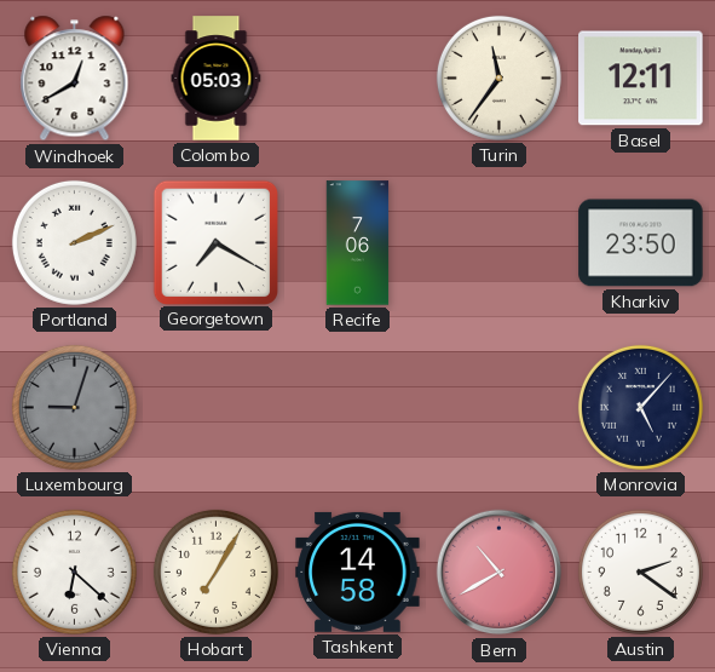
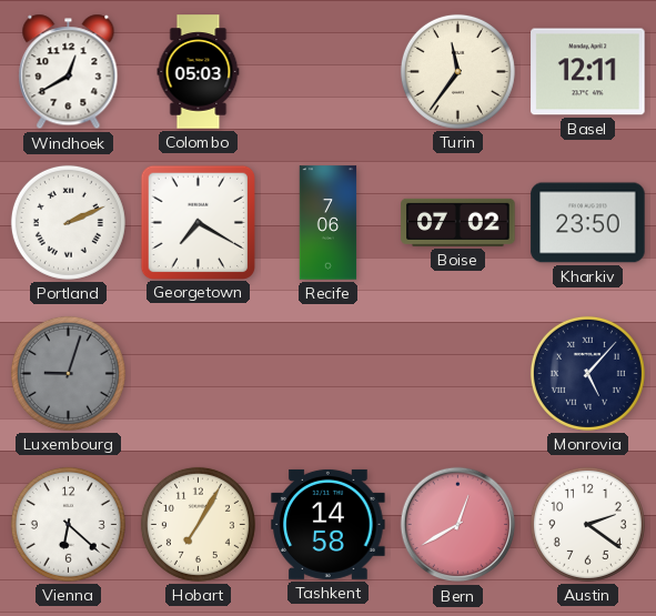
Boise: none -> 07:02
Bern: 10:40 -> 12:40
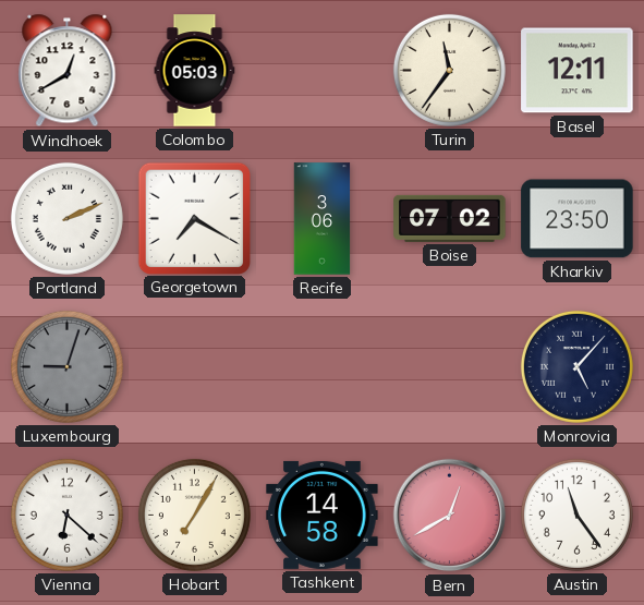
Recife: 7:06 -> 3:06
Austin: 2:21 -> 11:24
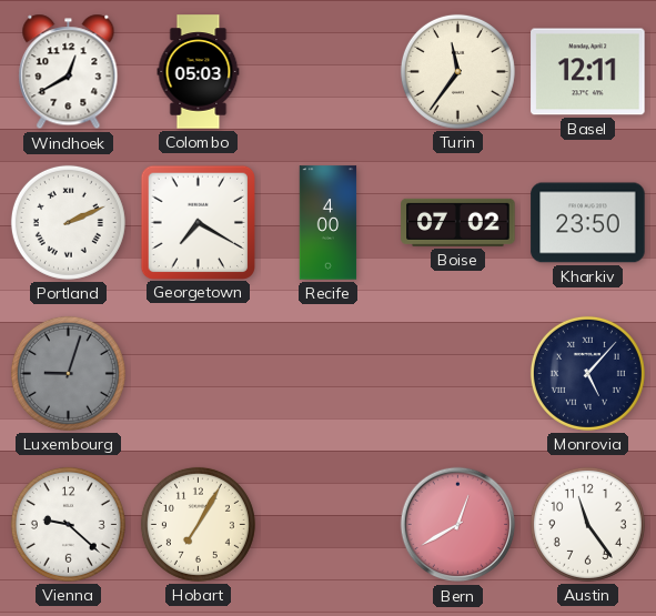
Recife: 3:06 -> 4:00
Vienna: 6:22 -> 9:22
Tashkent: 14:58 -> none
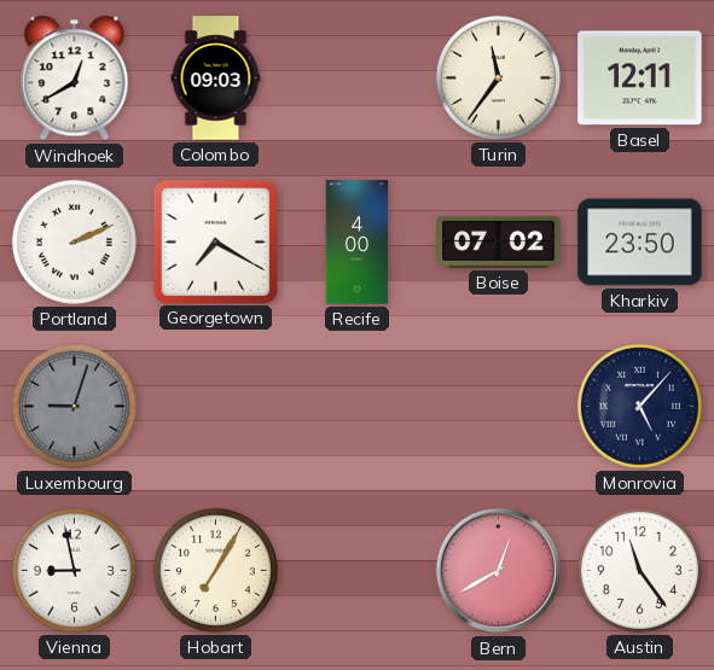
Colombo: 05:03 -> 09:03
Vienna: 9:22 -> 8:58
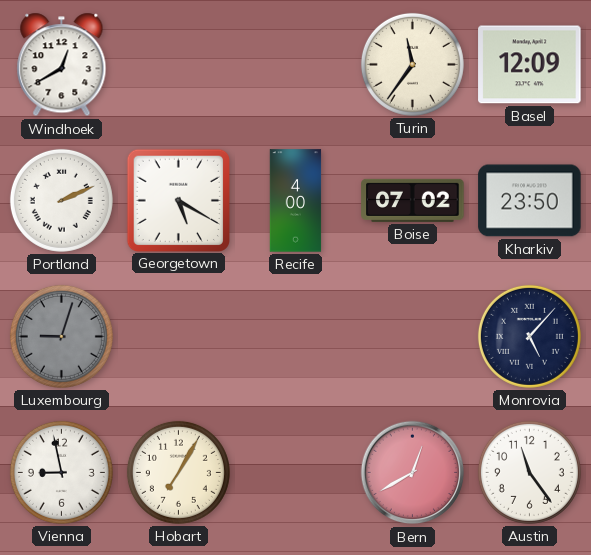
Colombo: 09:03 -> none
Basel: 12:11 -> 12:09
Georgetown: 7:20 -> 5:20
